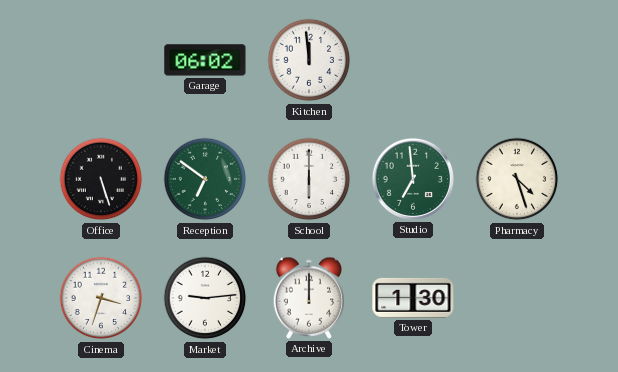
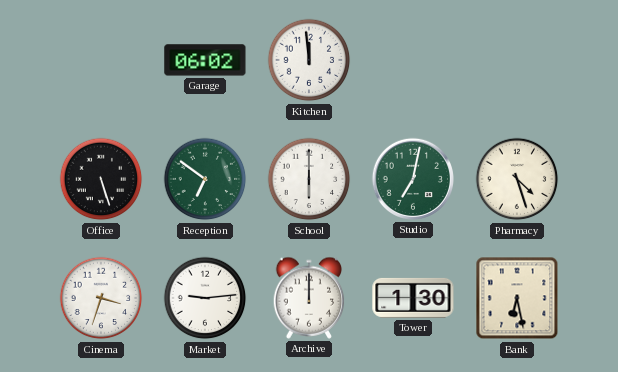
Studio: 6:59 -> 7:02
Bank: none -> 6:28
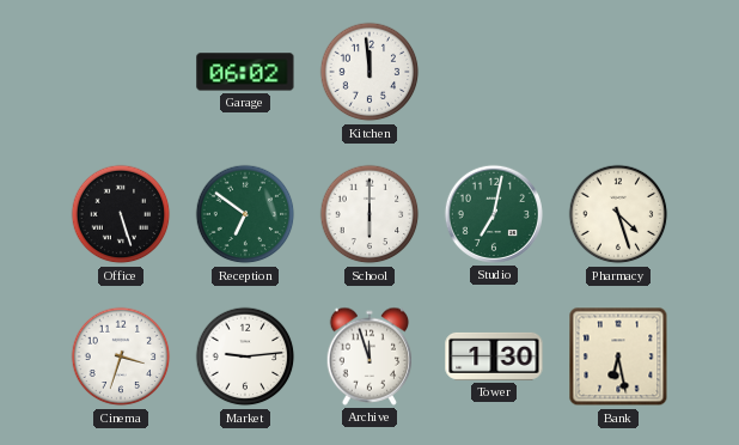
Archive: 12:00 -> 11:57
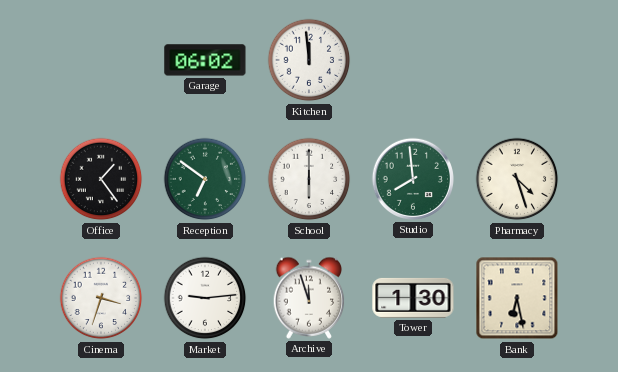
Office: 5:27 -> 1:24
Studio: 7:02 -> 7:59
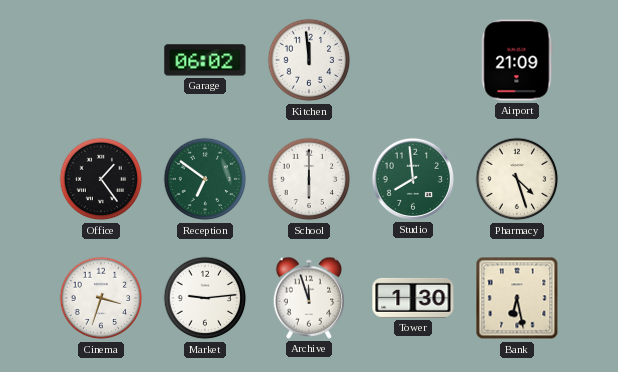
Airport: none -> 21:09
